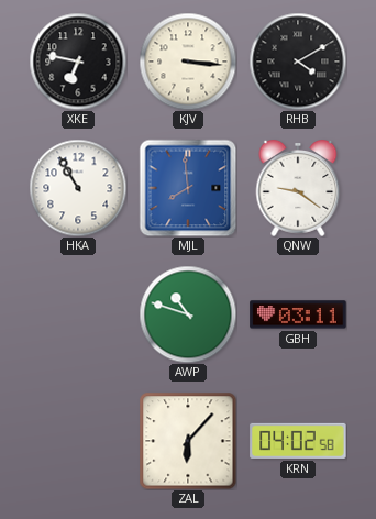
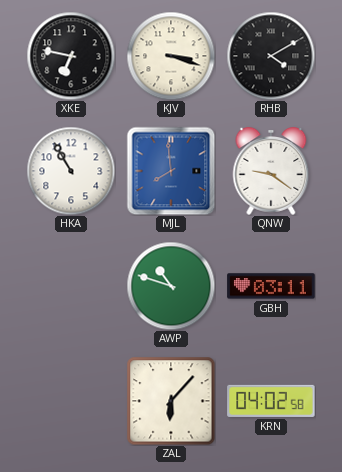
KJV: 3:16 -> 3:18
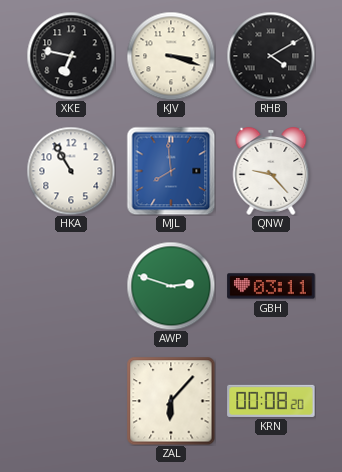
QNW: 9:21 -> 9:23
AWP: 10:48 -> 2:48
KRN: 04:02 -> 00:08
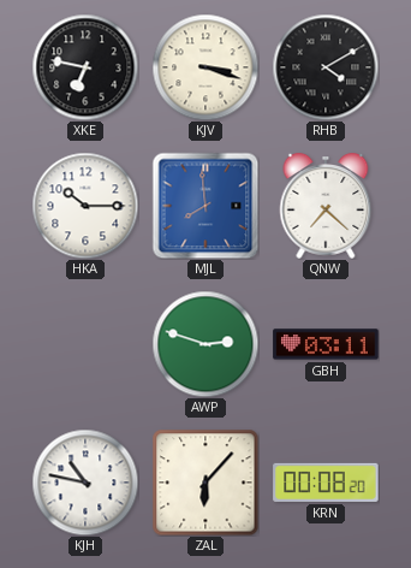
HKA: 10:55 -> 10:15
QNW: 9:23 -> 7:22
KJH: none -> 10:47
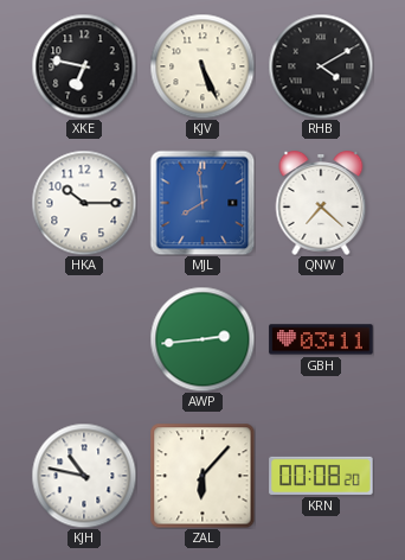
KJV: 3:18 -> 5:26
AWP: 2:48 -> 2:44
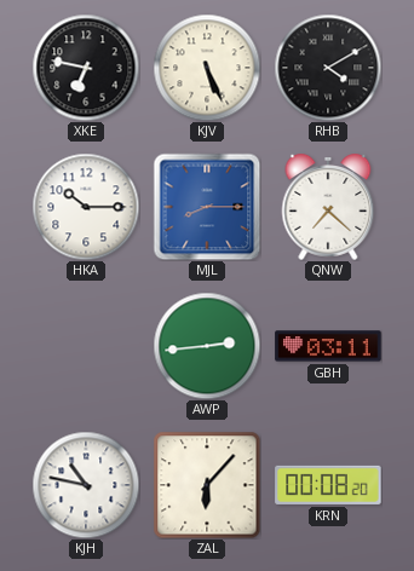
MJL: 7:59 -> 8:15
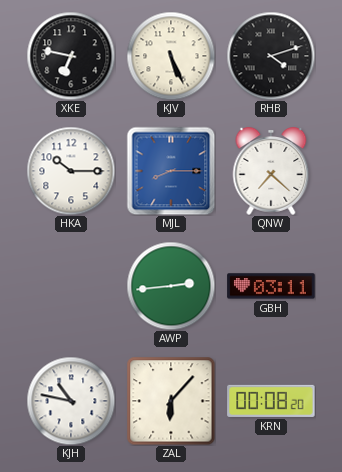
RHB: 4:10 -> 4:12
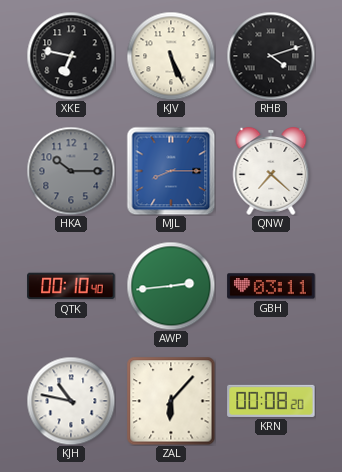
HKA dial: white -> grey
QTK: none -> 00:10
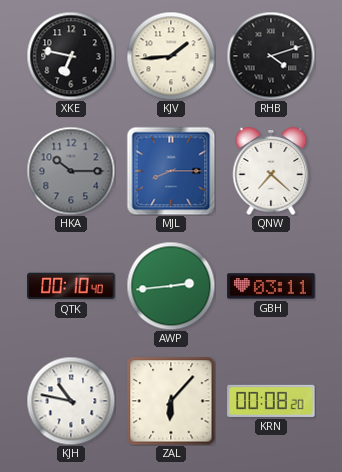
KJV: 5:26 -> 1:44
